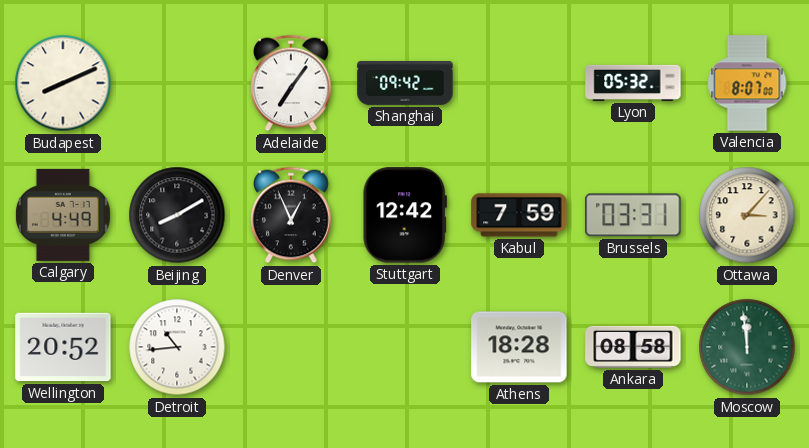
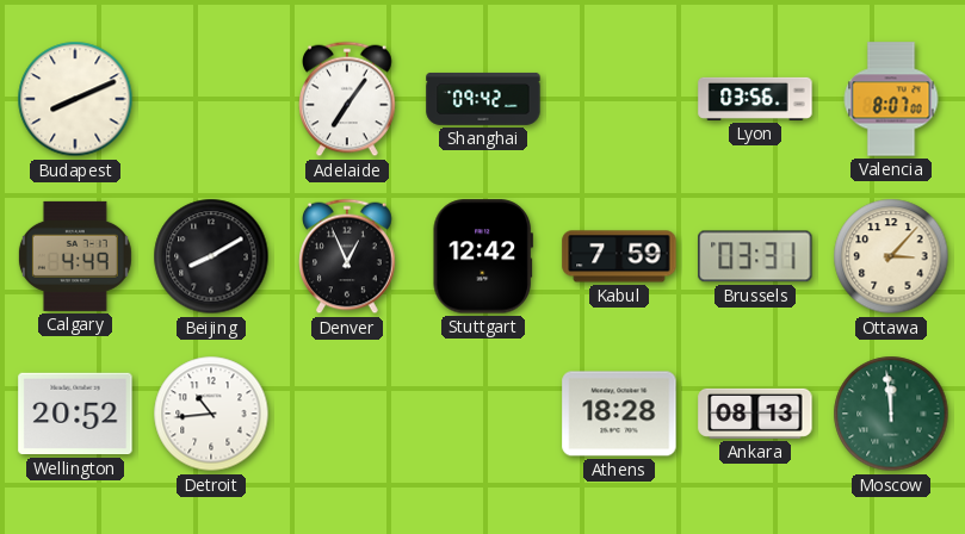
Lyon: 05:32 -> 03:56
Ankara: 08:58 -> 08:13
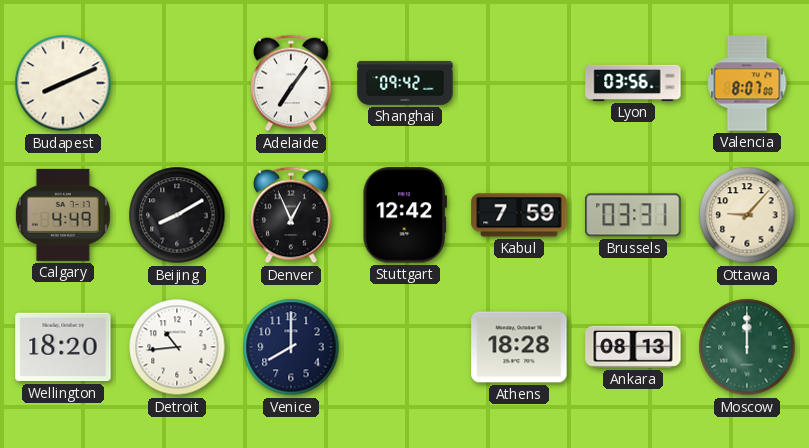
Ottawa: 3:07 -> 9:07
Wellington: 20:52 -> 18:20
Venice: none -> 8:00
Moscow: 11:59 -> 12:00
